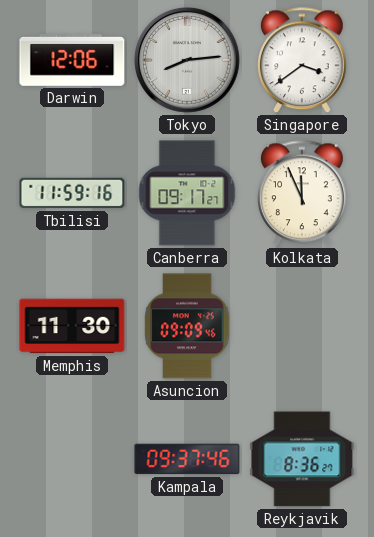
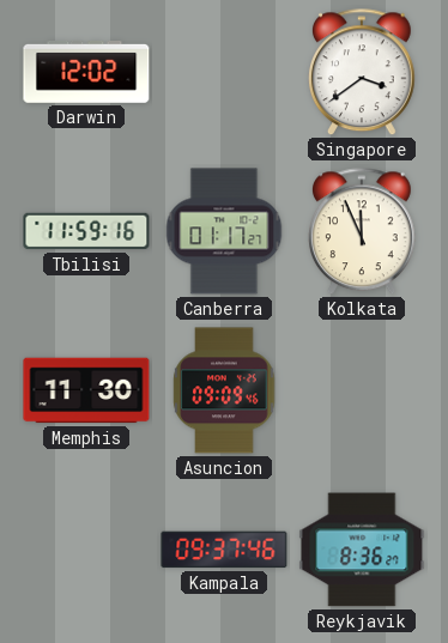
Darwin: 12:06 -> 12:02
Tokyo: 8:14 -> none
Canberra: 09:17 -> 01:17
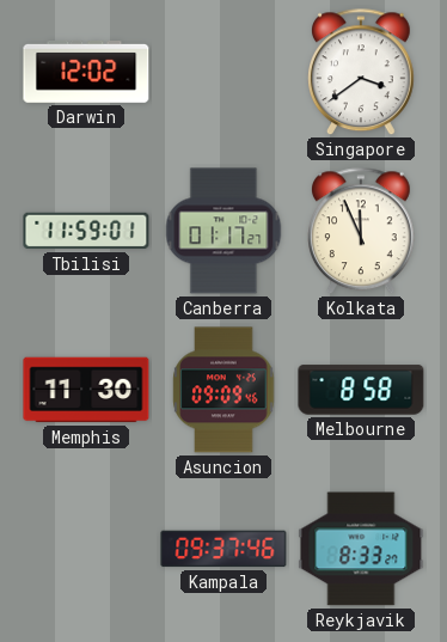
Tbilisi: 11:59:16 -> 11:59:01
Melbourne: none -> 8:58
Reykjavik: 8:36 -> 8:33
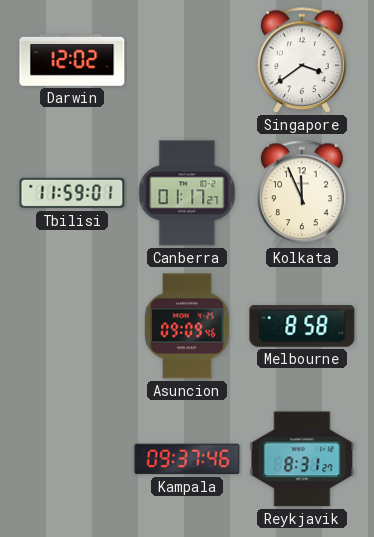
Memphis: 11:30 -> none
Reykjavik: 8:33 -> 8:31
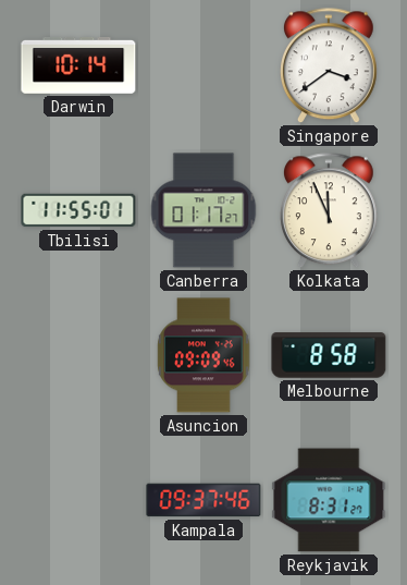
Darwin: 12:02 -> 10:14
Tbilisi: 11:59 -> 11:55
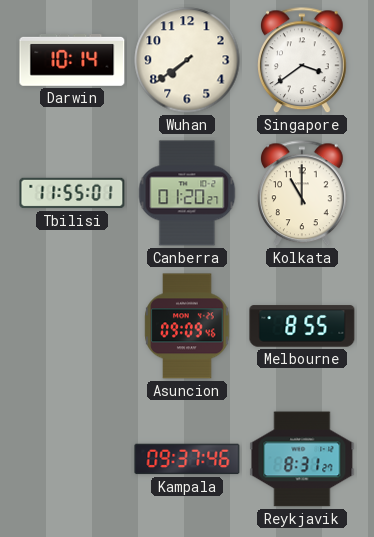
Wuhan: none -> 7:39
Canberra: 01:17 -> 01:20
Kolkata: 11:56 -> 11:00
Melbourne: 8:58 -> 8:55
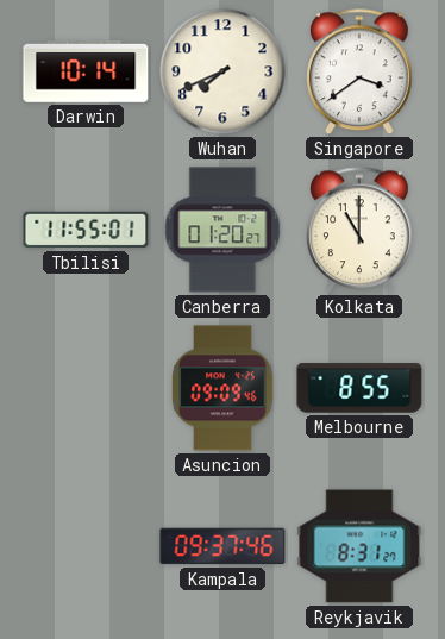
Wuhan: 7:39 -> 7:41
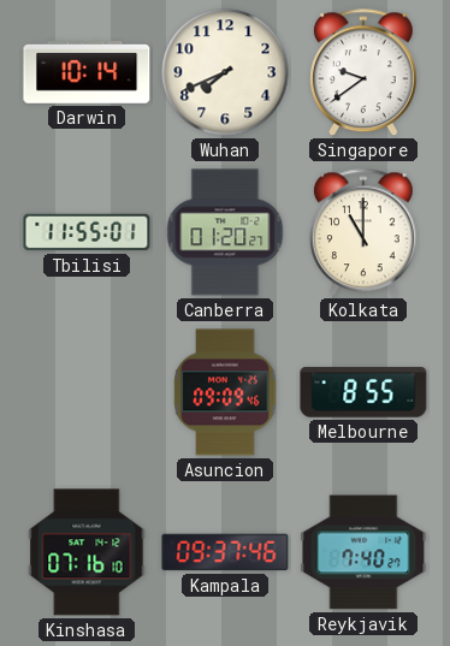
Singapore: 3:39 -> 9:39
Kinshasa: none -> 07:16
Reykjavik: 8:31 -> 7:40
